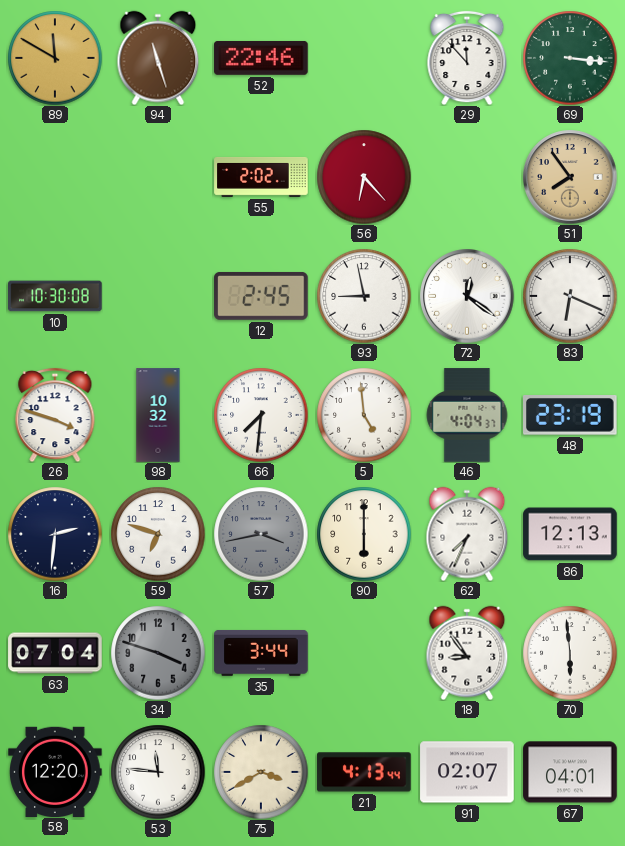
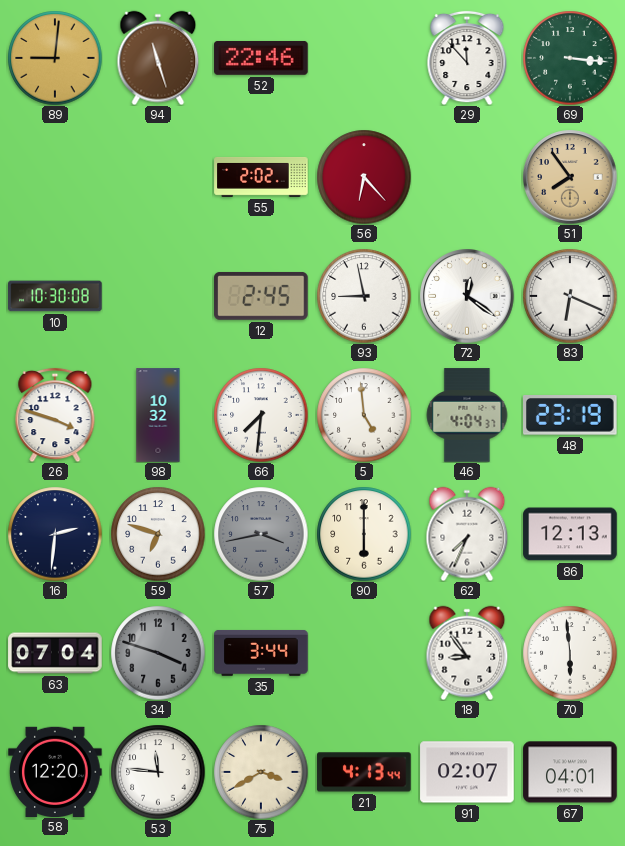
89: 11:50 -> 9:01
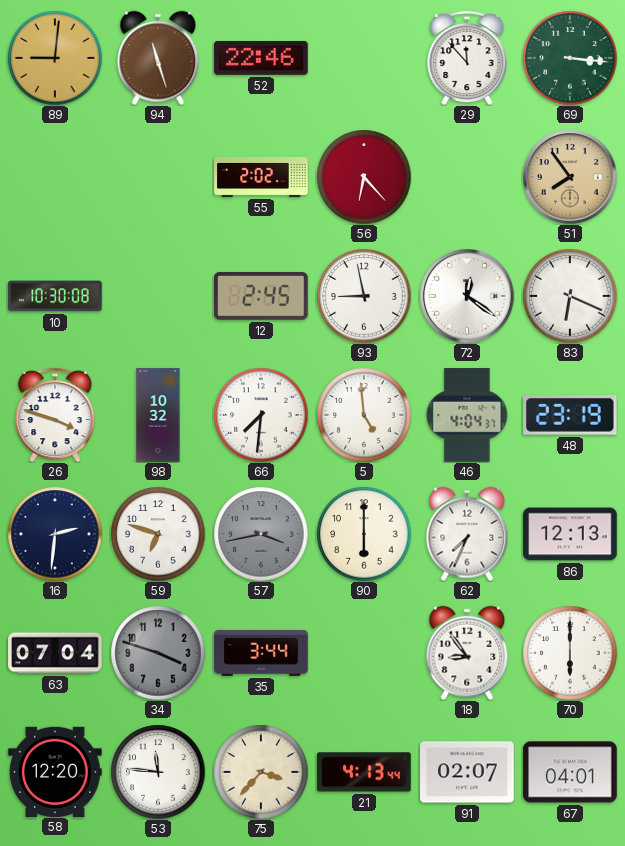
70: 5:59 -> 6:00
75: 3:40 -> 3:37
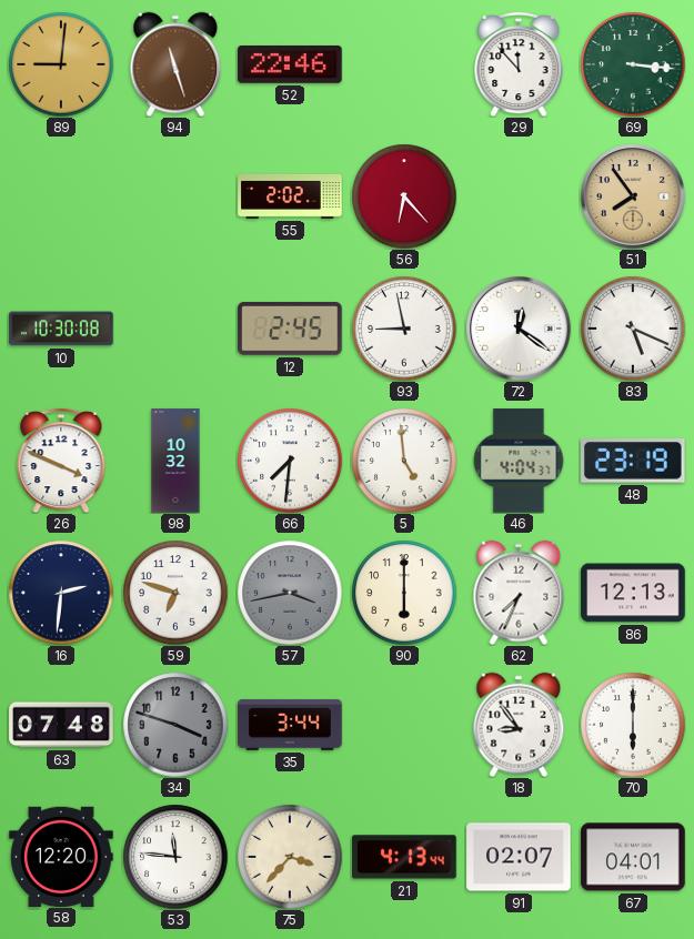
83: 6:19 -> 5:19
26: 3:48 -> 3:49
63: 07:04 -> 07:48
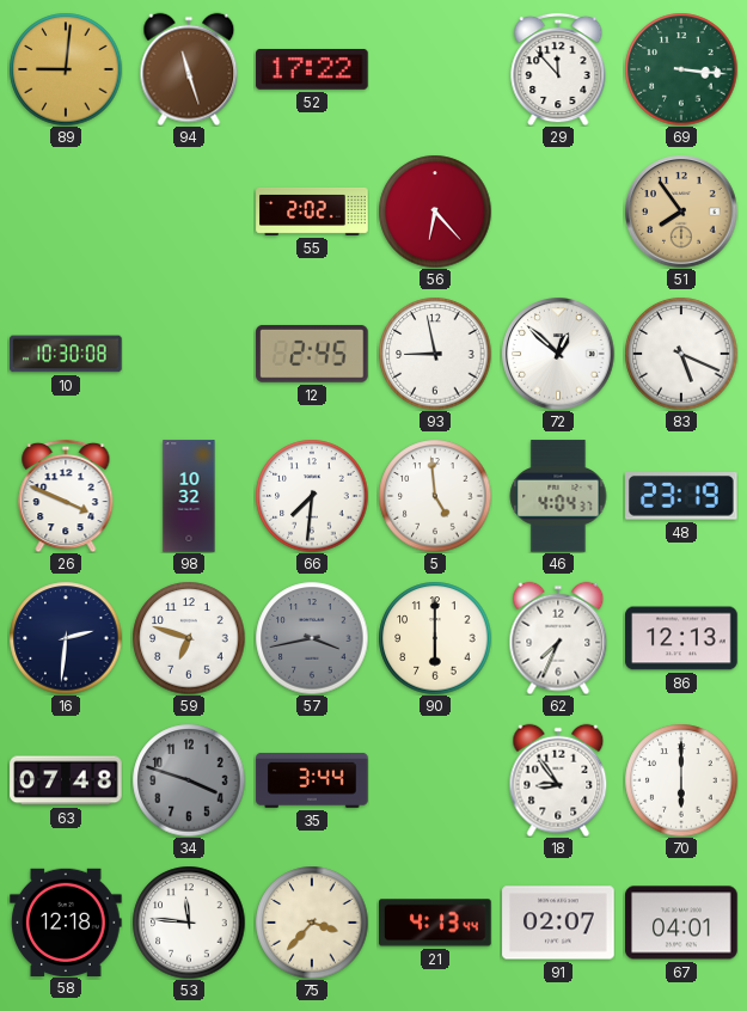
52: 22:46 -> 17:22
72: 12:21 -> 12:52
58: 12:20 -> 12:18
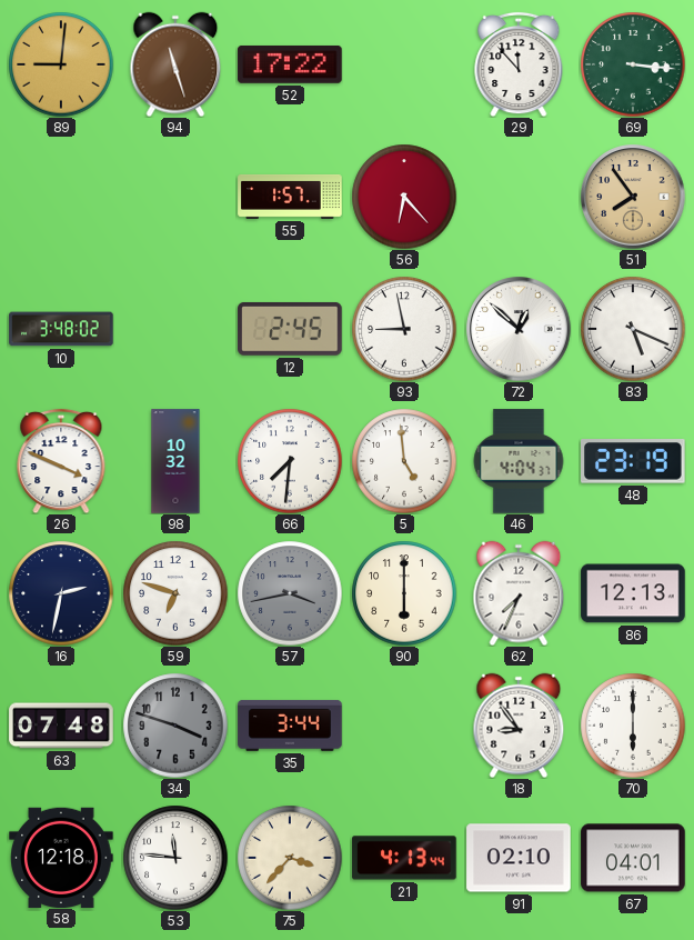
55: 2:02 -> 1:57
10: 10:30 -> 3:48
16: 2:31 -> 2:32
91: 02:07 -> 02:10
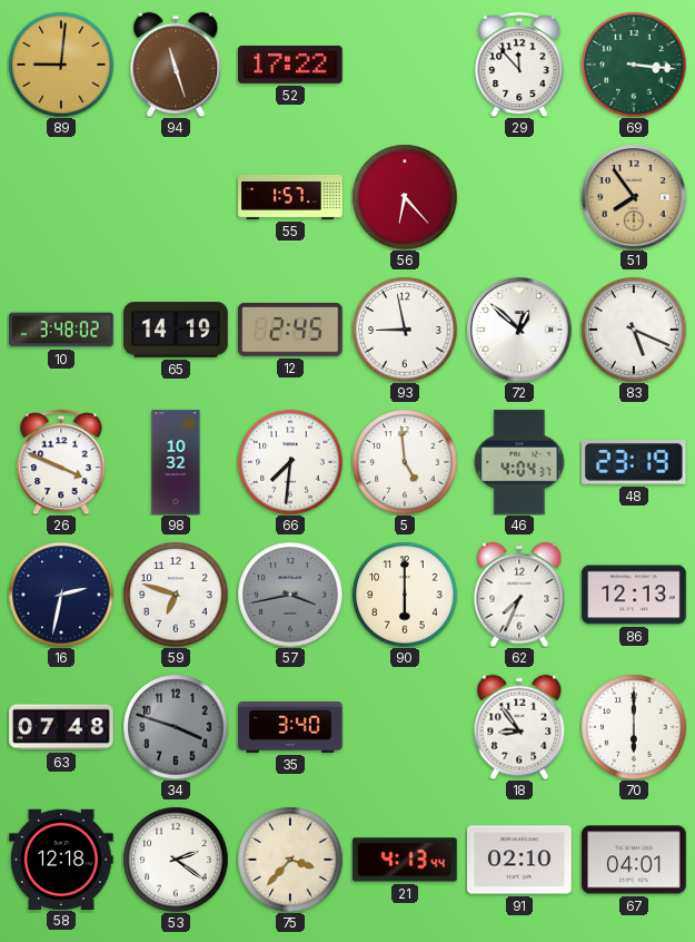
65: none -> 14:19
35: 3:44 -> 3:40
53: 11:46 -> 2:21
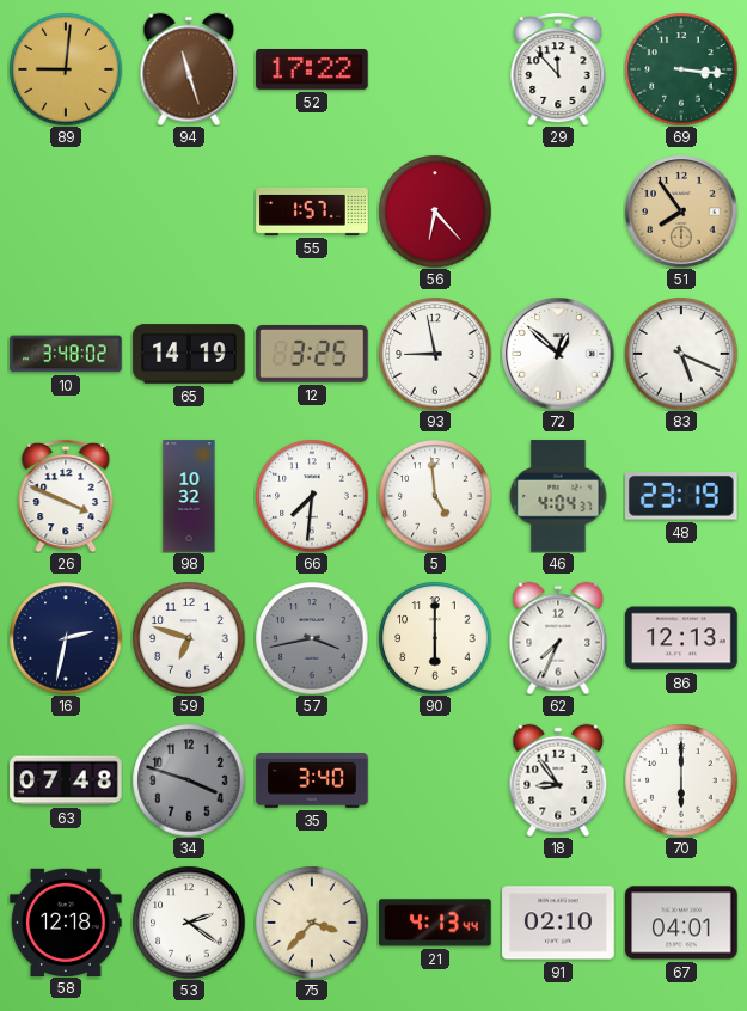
12: 2:45 -> 3:25
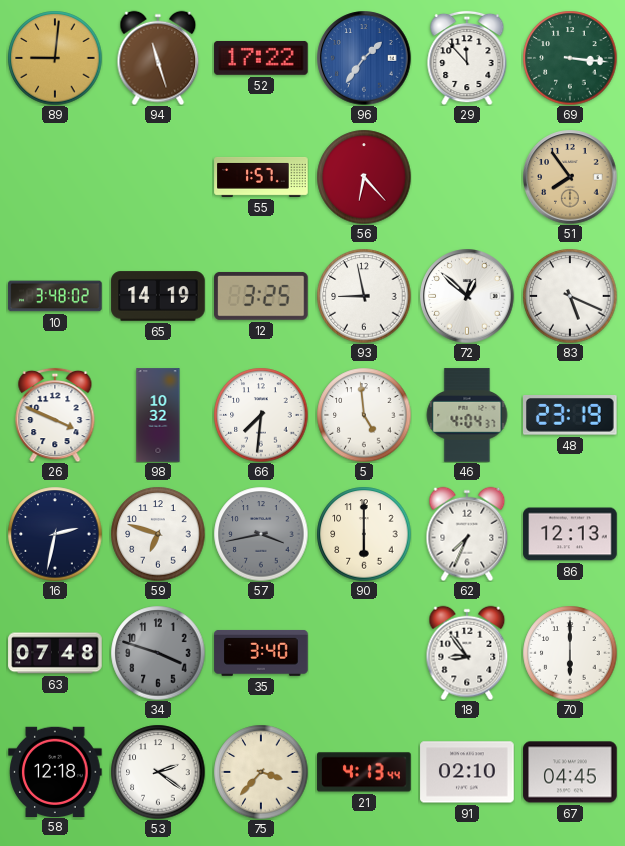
96: none -> 1:36
67: 04:01 -> 04:45
